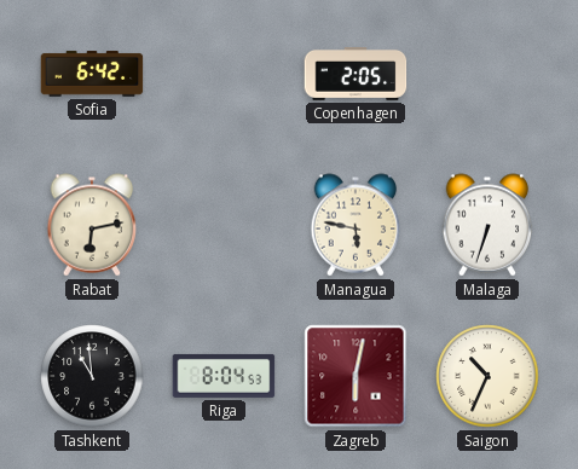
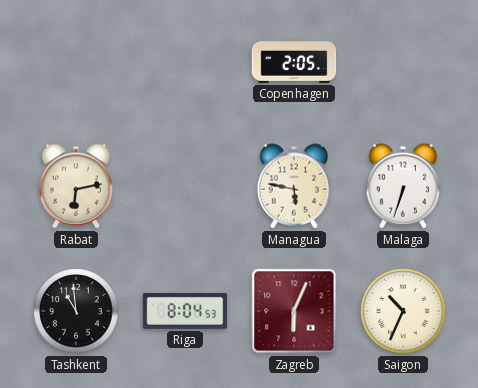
Sofia: 6:42 -> none
Zagreb: 6:02 -> 6:04
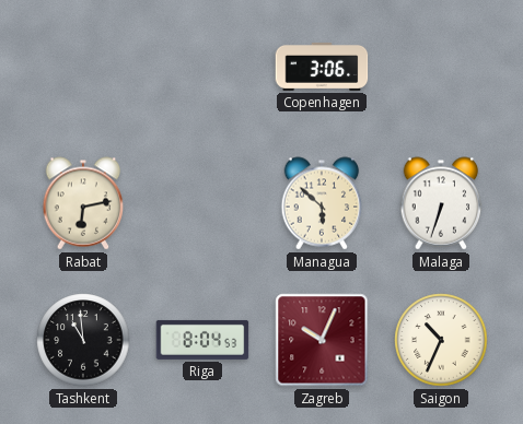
Copenhagen: 2:05 -> 3:06
Managua: 5:47 -> 5:52
Zagreb: 6:04 -> 10:04
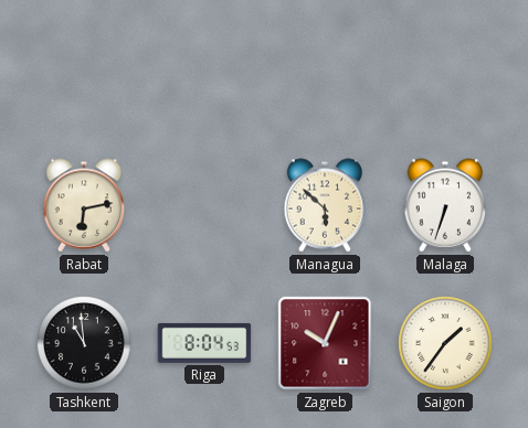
Copenhagen: 3:06 -> none
Saigon: 10:34 -> 1:36
